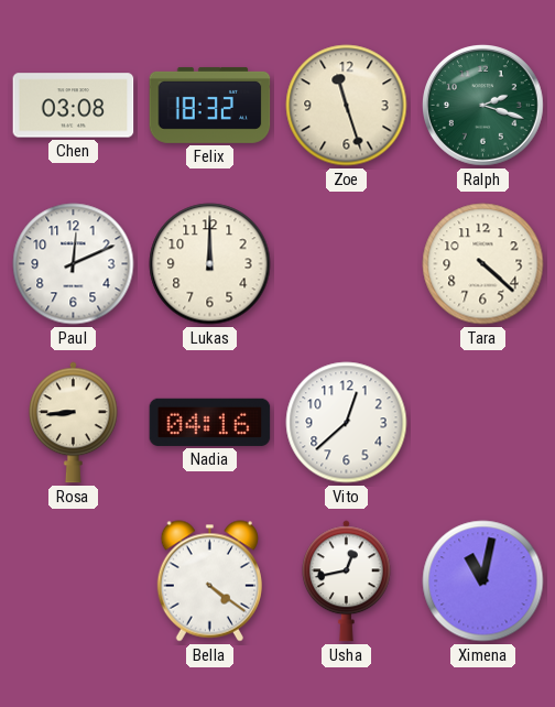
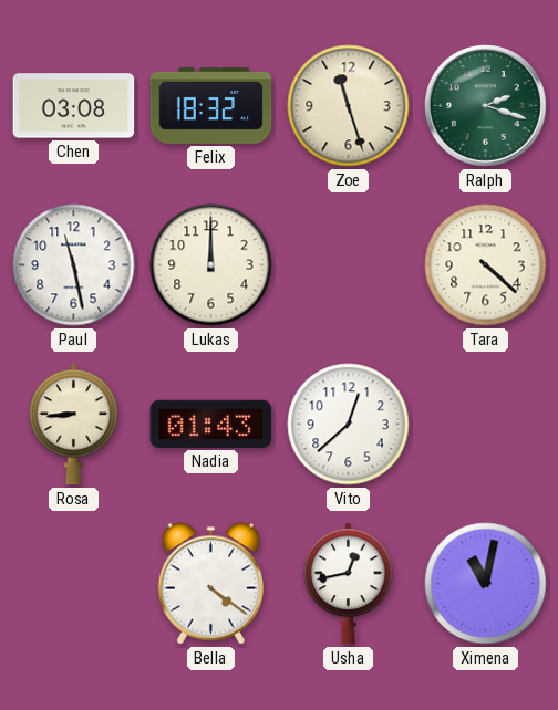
Paul: 12:11 -> 11:28
Nadia: 04:16 -> 01:43
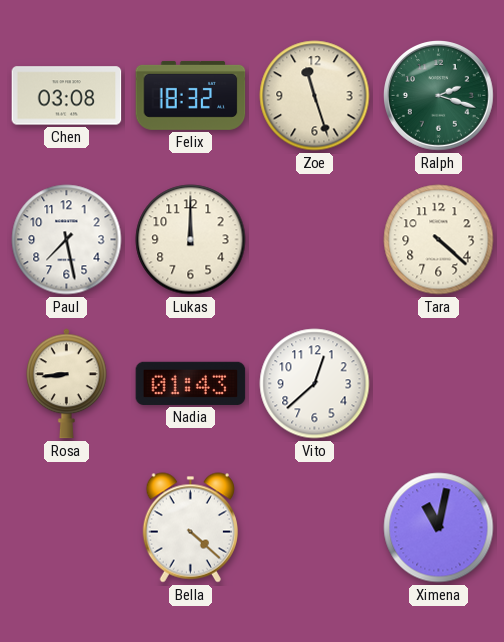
Paul: 11:28 -> 7:28
Bella: 4:21 -> 4:22
Usha: 12:43 -> none
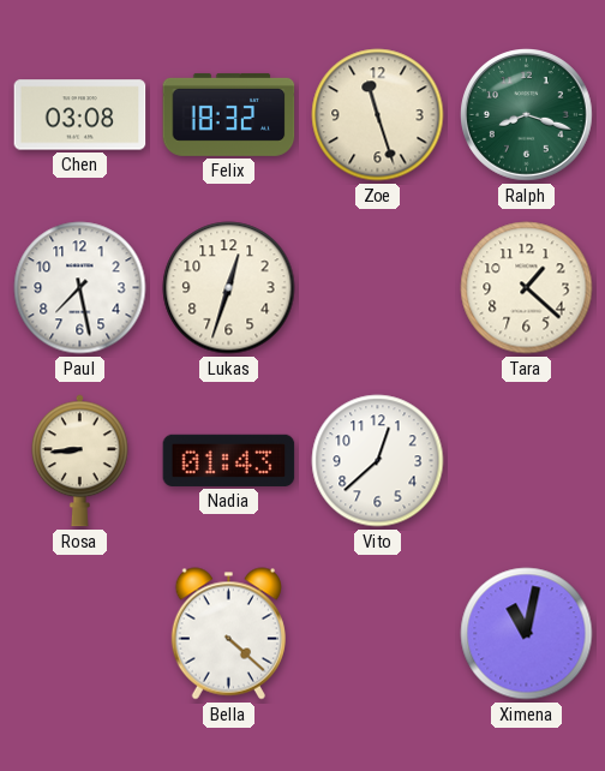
Ralph: 2:18 -> 8:18
Lukas: 12:00 -> 12:33
Tara: 4:22 -> 1:22
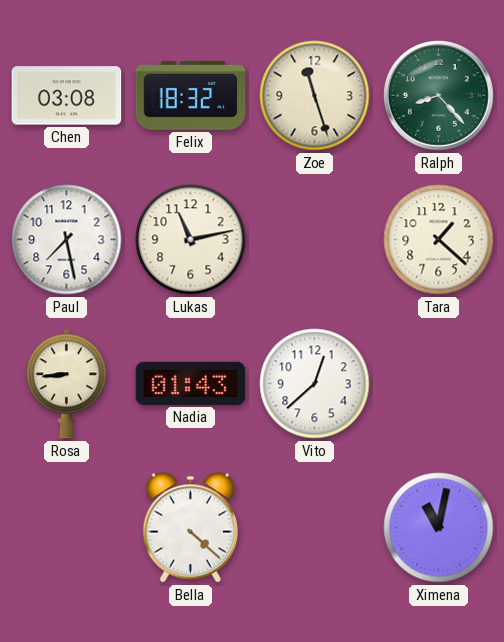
Ralph: 8:18 -> 8:23
Lukas: 12:33 -> 11:13
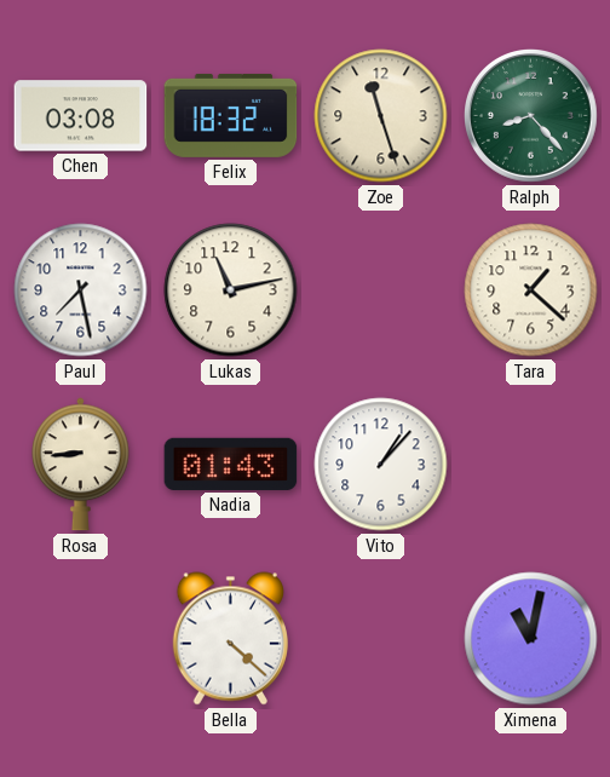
Vito: 12:38 -> 1:07
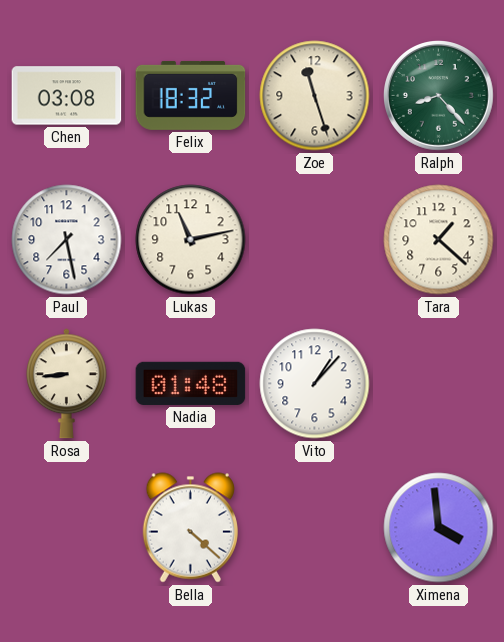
Nadia: 01:43 -> 01:48
Ximena: 11:02 -> 3:59
